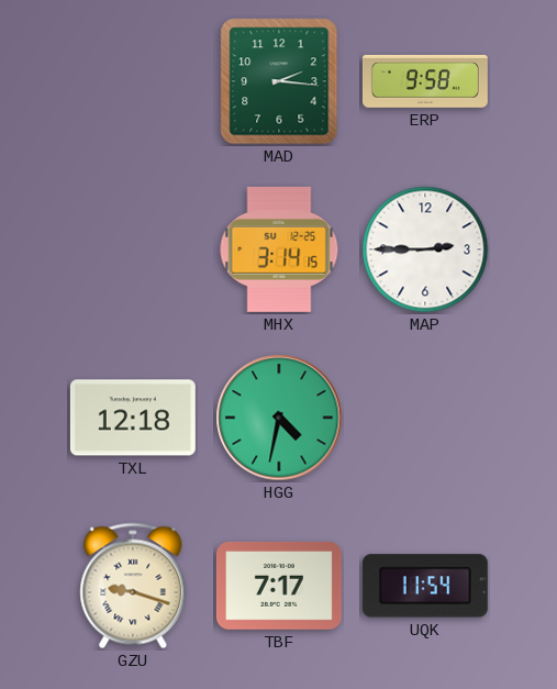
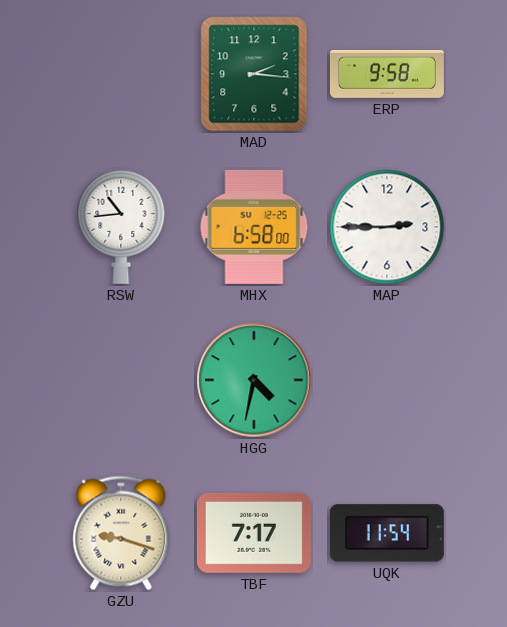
RSW: none -> 10:44
MHX: 3:14 -> 6:58
TXL: 12:18 -> none
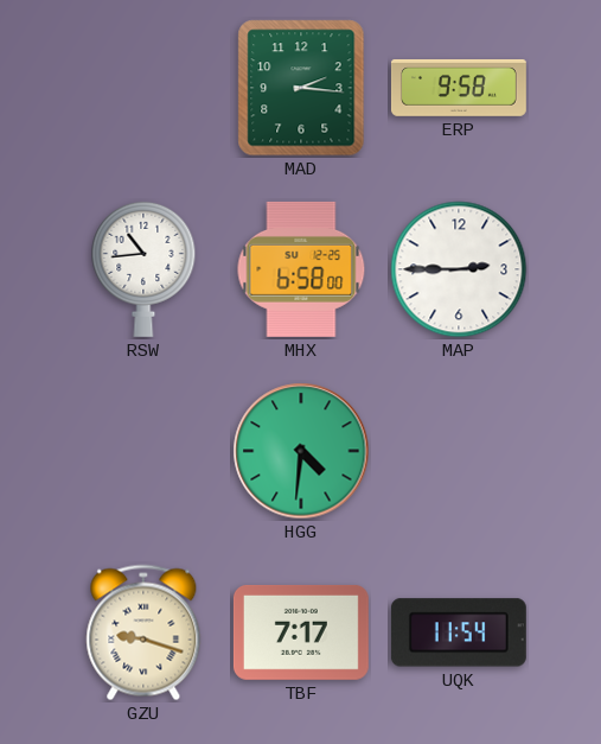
HGG: 4:32 -> 4:31
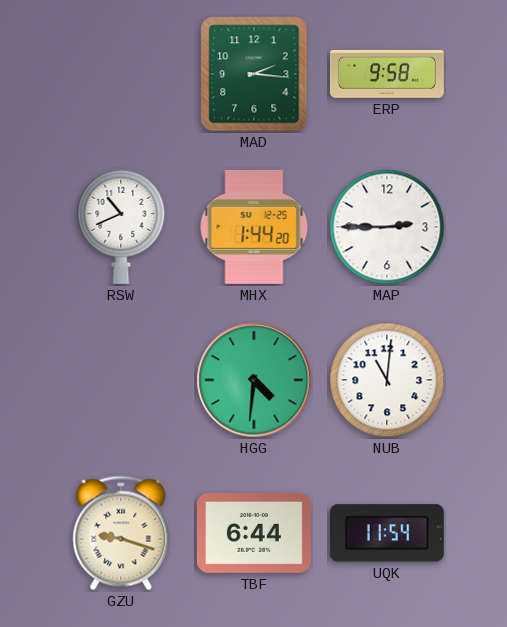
RSW: 10:44 -> 10:41
MHX: 6:58 -> 1:44
NUB: none -> 11:01
TBF: 7:17 -> 6:44
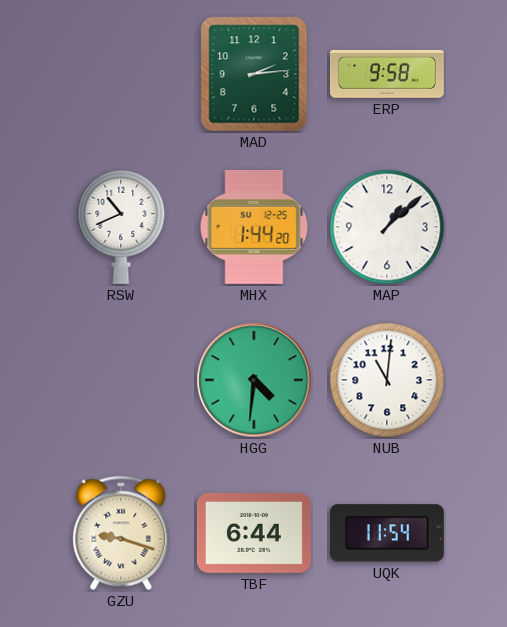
MAD: 2:16 -> 2:14
MAP: 2:45 -> 1:08
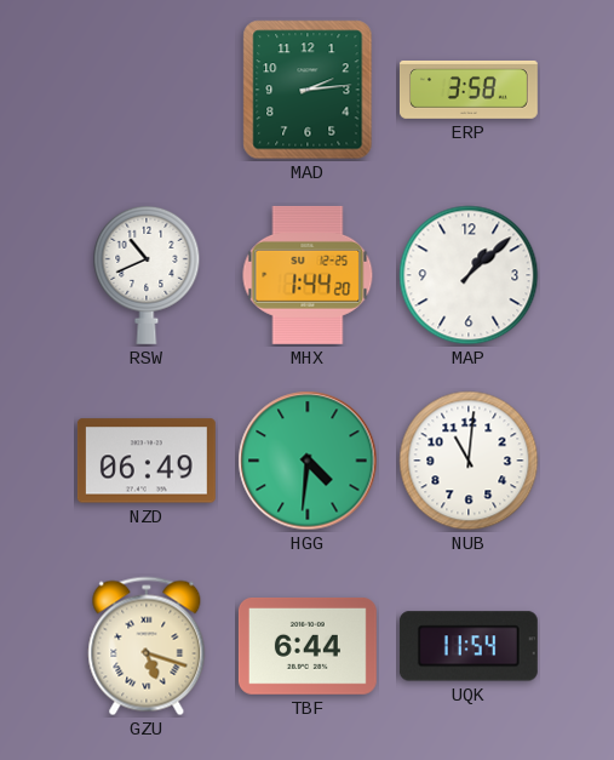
ERP: 9:58 -> 3:58
NZD: none -> 06:49
GZU: 9:18 -> 5:18
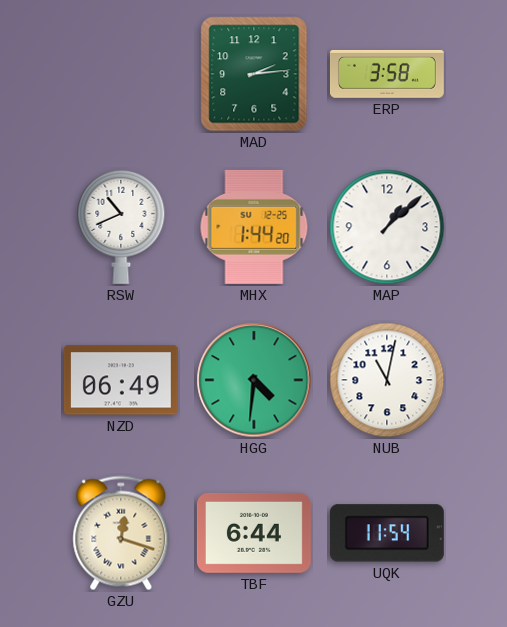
NUB: 11:01 -> 11:02
GZU: 5:18 -> 12:18
